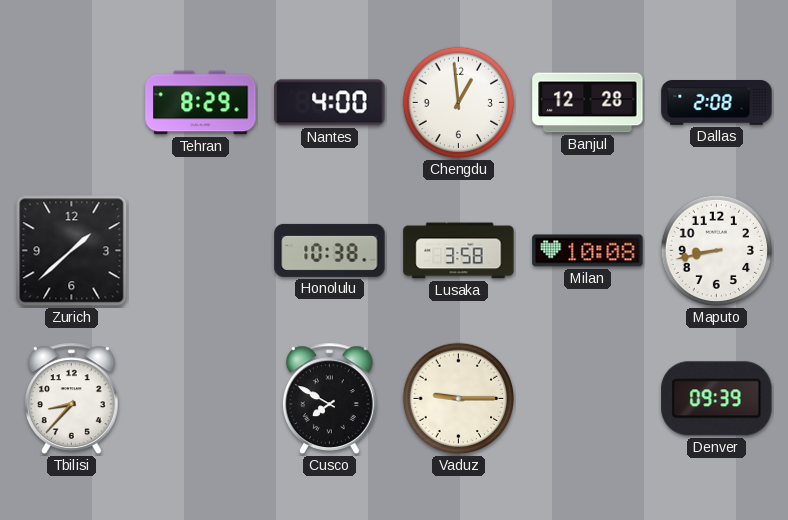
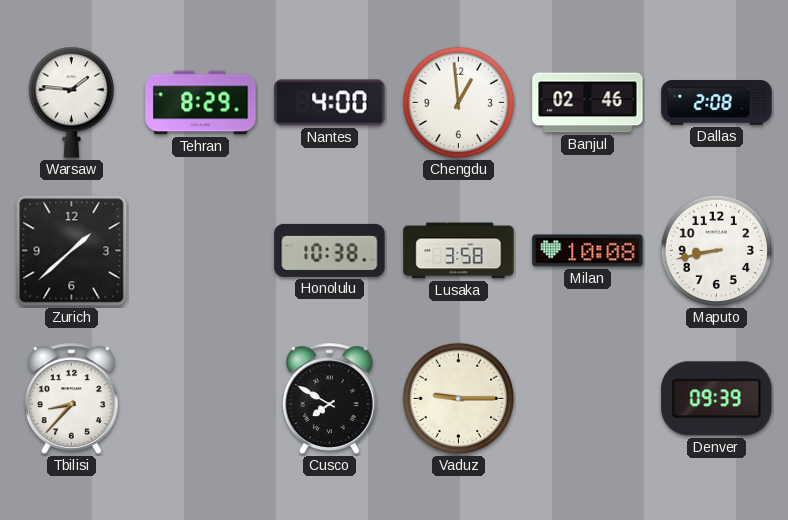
Warsaw: none -> 1:46
Banjul: 12:28 -> 02:46
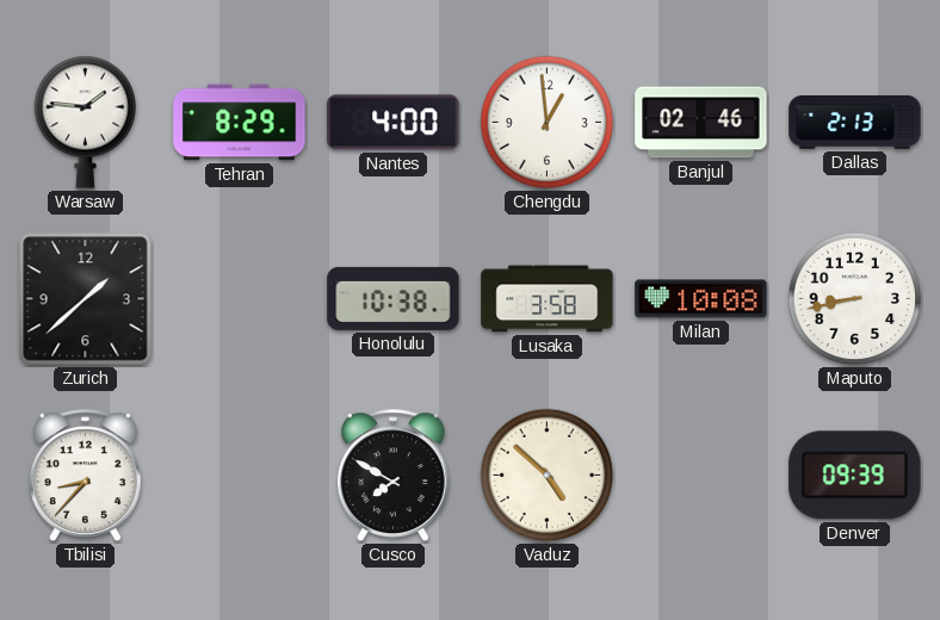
Dallas: 2:08 -> 2:13
Vaduz: 9:15 -> 4:52
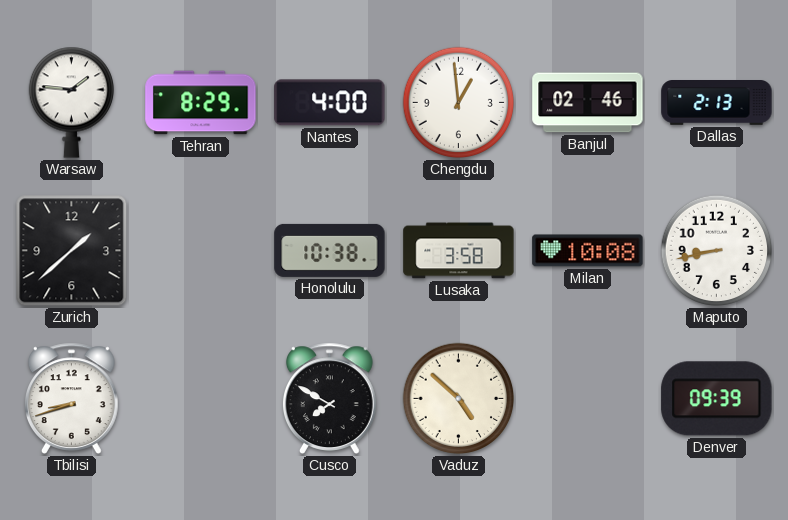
Tbilisi: 8:37 -> 8:42
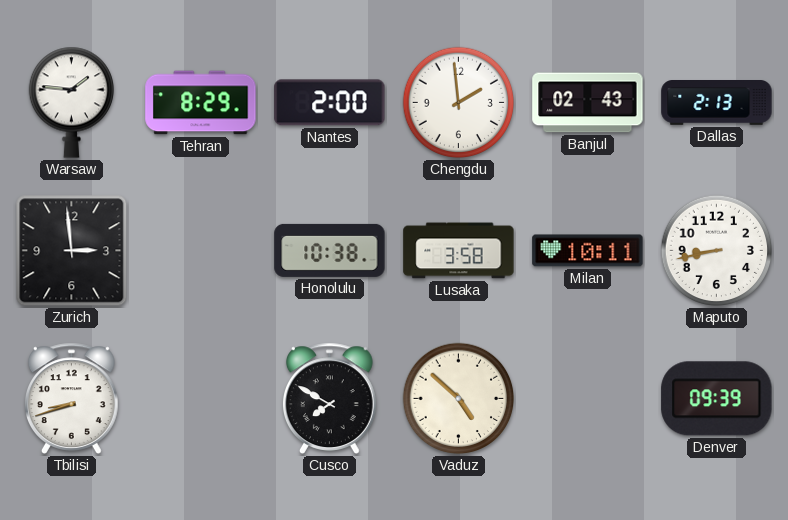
Nantes: 4:00 -> 2:00
Chengdu: 12:59 -> 1:59
Banjul: 02:46 -> 02:43
Zurich: 1:38 -> 2:59
Milan: 10:08 -> 10:11
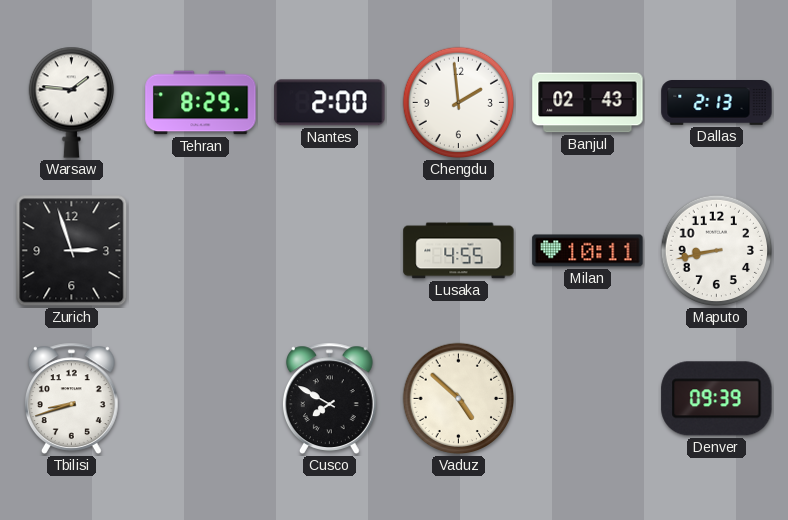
Zurich: 2:59 -> 2:57
Honolulu: 10:38 -> none
Lusaka: 3:58 -> 4:55
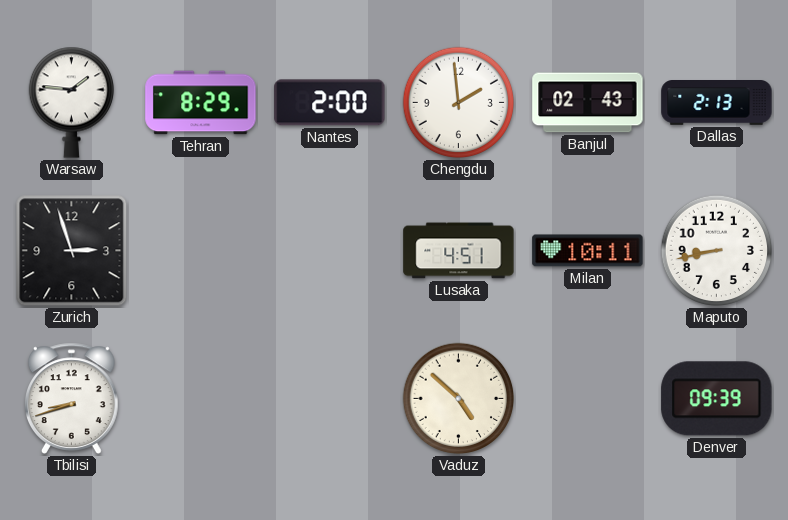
Lusaka: 4:55 -> 4:51
Cusco: 7:50 -> none
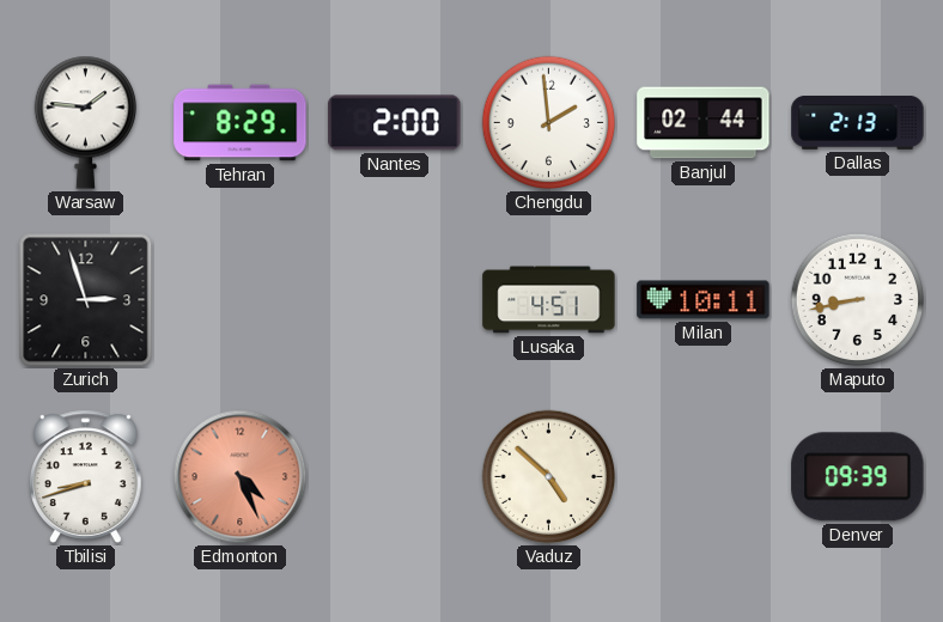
Banjul: 02:43 -> 02:44
Edmonton: none -> 4:26
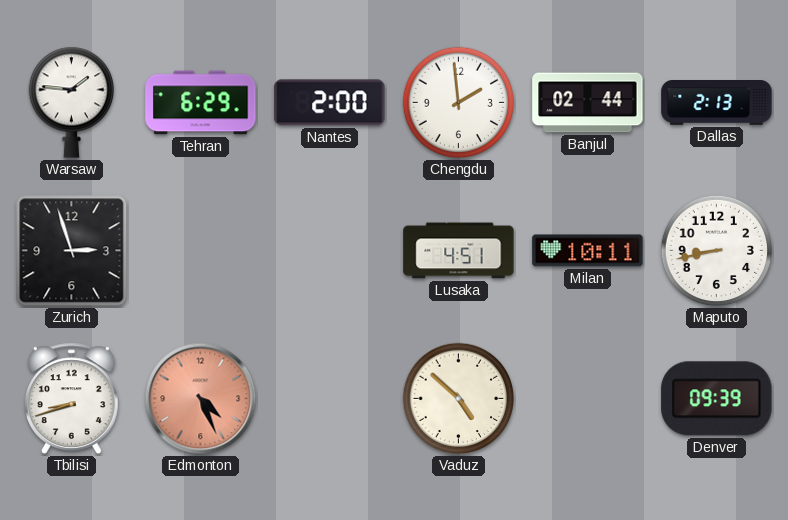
Tehran: 8:29 -> 6:29
